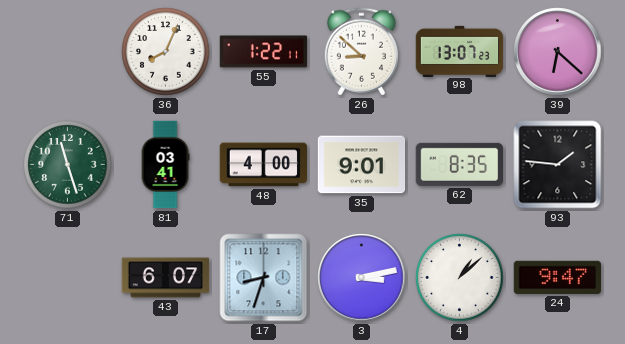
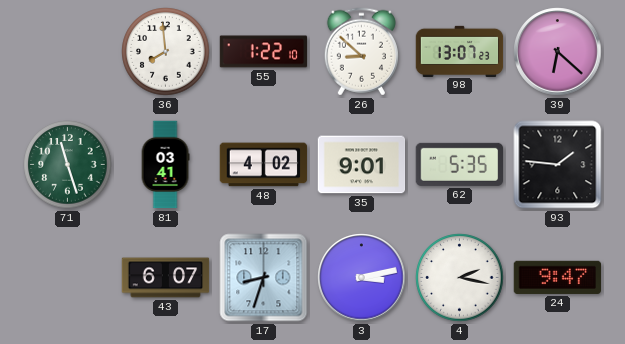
36: 8:04 -> 7:59
55: 1:22:11 -> 1:22:10
48: 4:00 -> 4:02
62: 8:35 -> 5:35
4: 1:08 -> 2:17
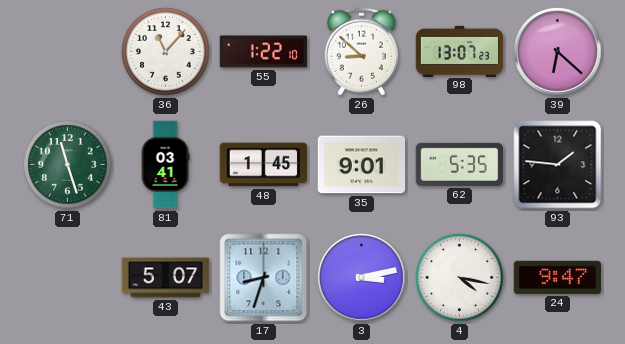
36: 7:59 -> 11:07
48: 4:02 -> 1:45
43: 6:07 -> 5:07
4: 2:17 -> 4:17
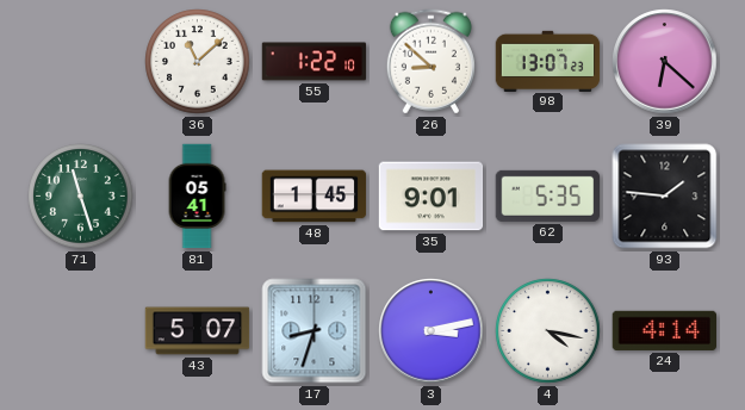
36: 11:07 -> 11:08
81: 03:41 -> 05:41
24: 9:47 -> 4:14
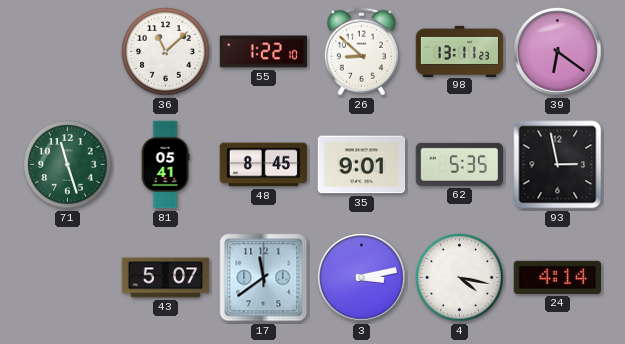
98: 13:07 -> 13:11
39: 6:22 -> 6:21
48: 1:45 -> 8:45
93: 1:46 -> 2:58
17: 8:33 -> 11:39
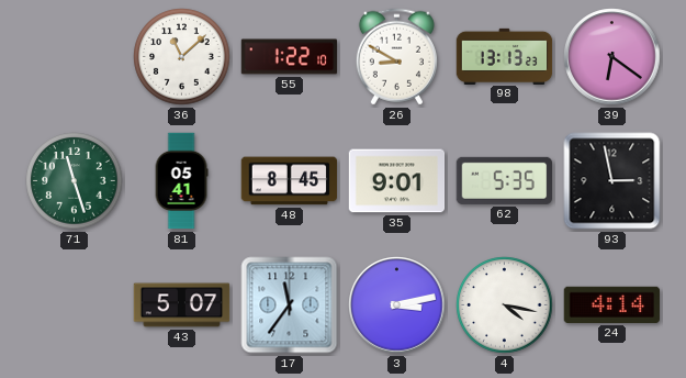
26: 8:52 -> 8:50
98: 13:11 -> 13:13
17: 11:39 -> 11:36
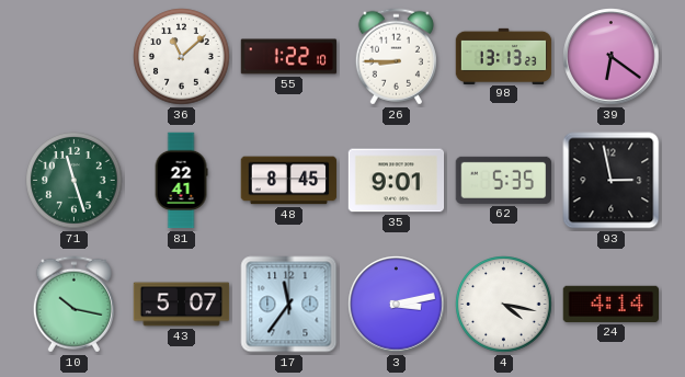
26: 8:50 -> 8:45
81: 05:41 -> 22:41
10: none -> 10:17
